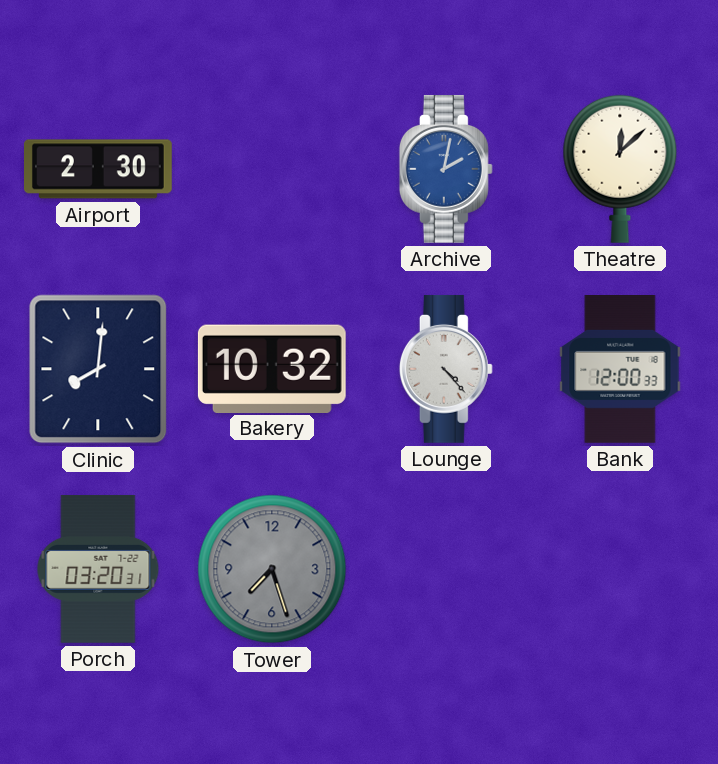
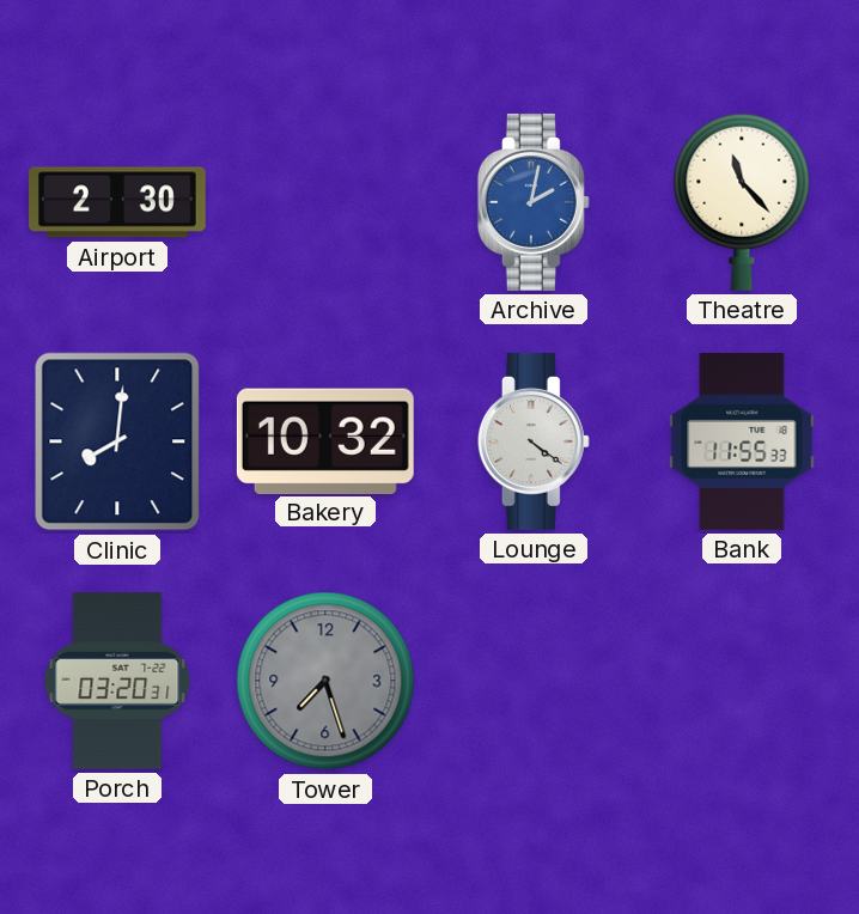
Theatre: 12:08 -> 11:23
Lounge: 4:23 -> 4:21
Bank: 12:00 -> 11:55
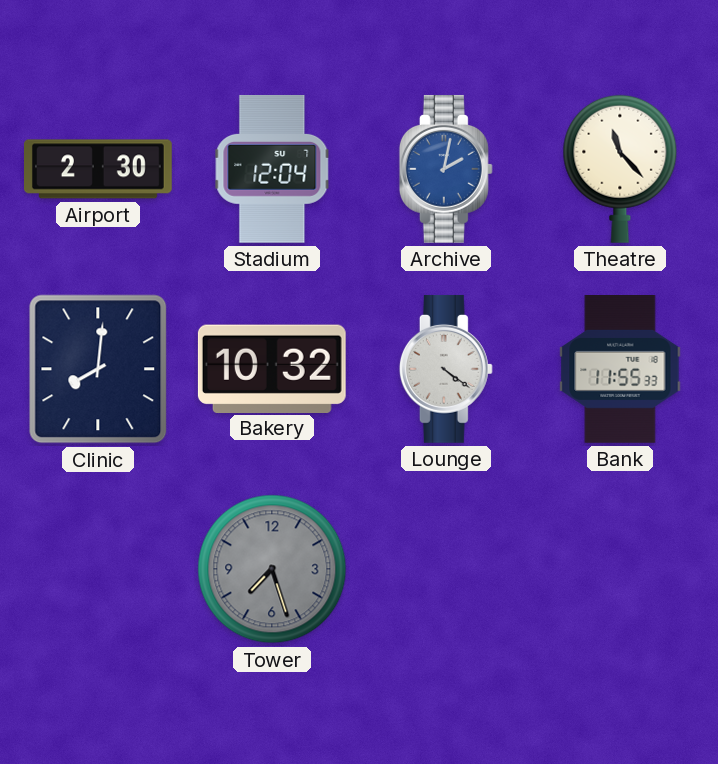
Stadium: none -> 12:04
Porch: 03:20 -> none
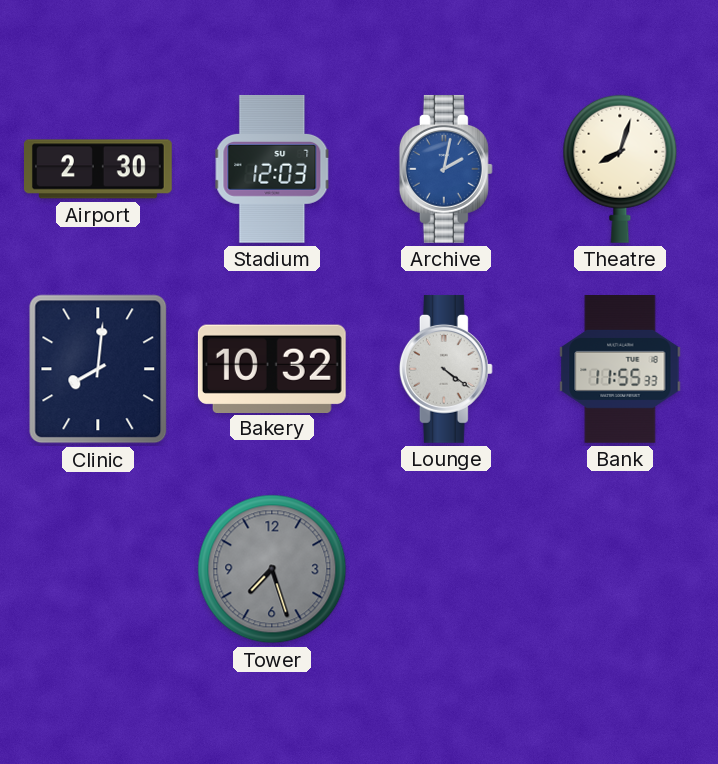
Stadium: 12:04 -> 12:03
Theatre: 11:23 -> 8:03
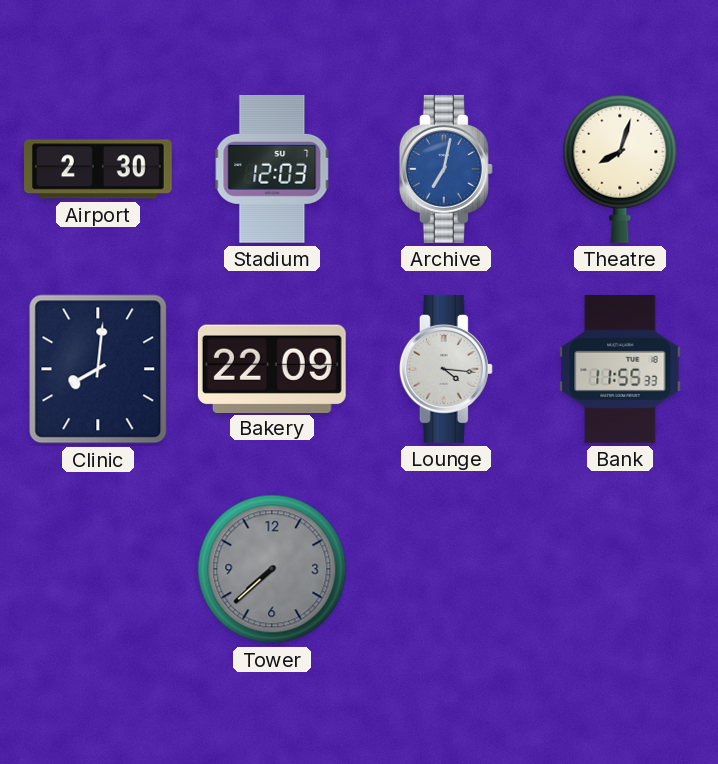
Archive: 2:02 -> 7:02
Bakery: 10:32 -> 22:09
Lounge: 4:21 -> 4:16
Tower: 7:27 -> 7:38
